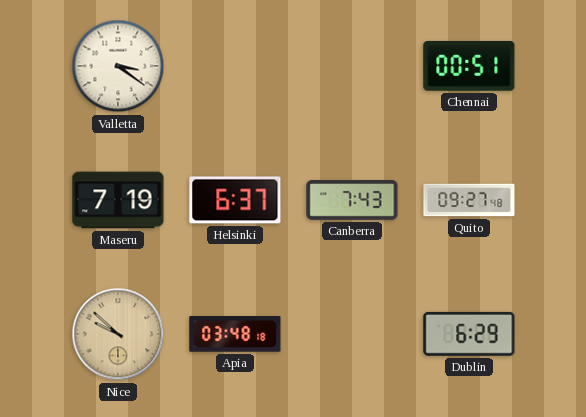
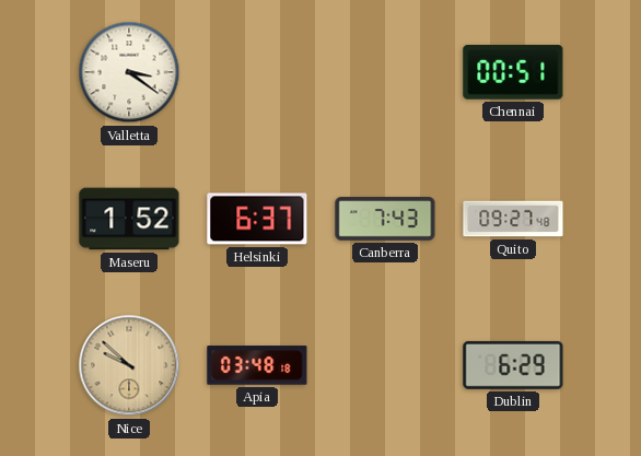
Maseru: 7:19 -> 1:52
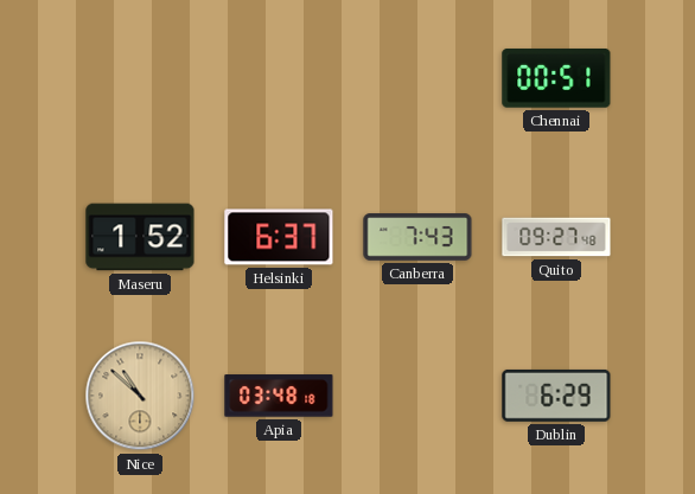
Valletta: 3:21 -> none
Nice: 9:52 -> 10:52
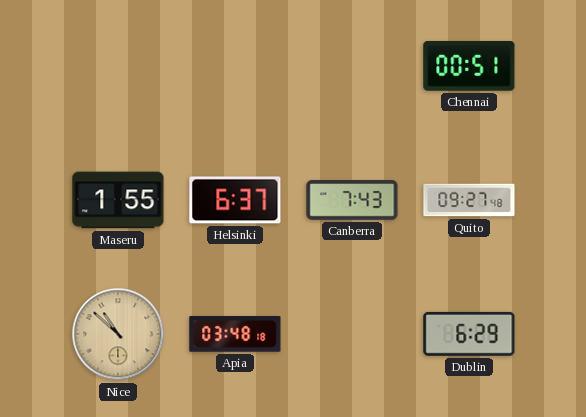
Maseru: 1:52 -> 1:55
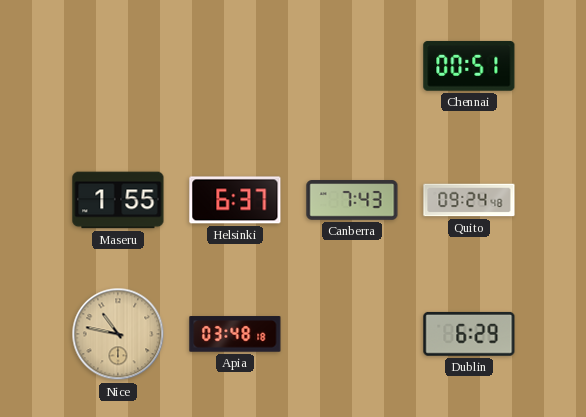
Quito: 09:27 -> 09:24
Nice: 10:52 -> 10:47
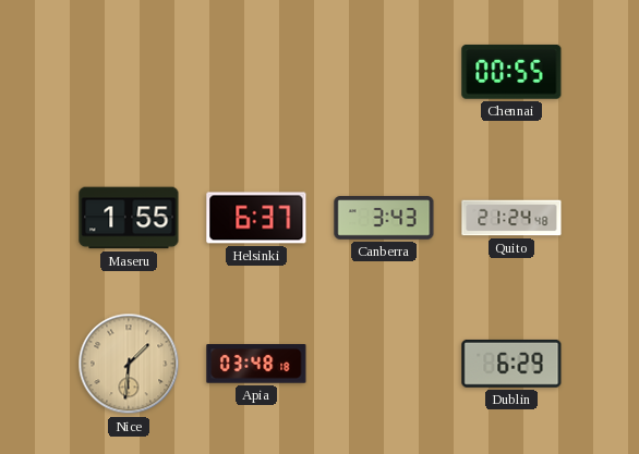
Chennai: 00:51 -> 00:55
Canberra: 7:43 -> 3:43
Quito: 09:24 -> 21:24
Nice: 10:47 -> 1:31
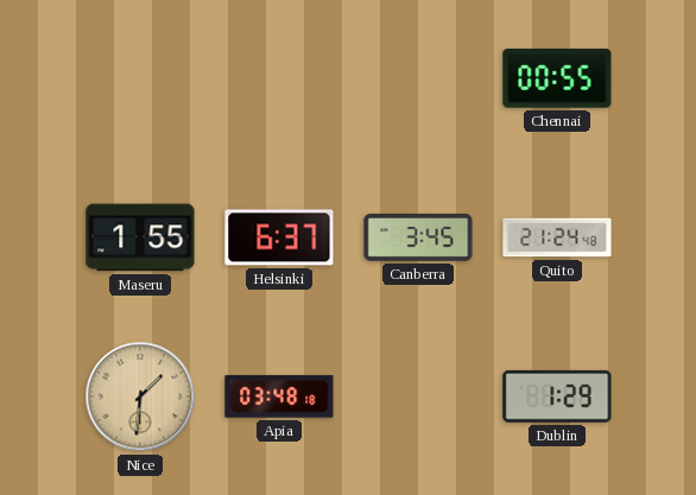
Canberra: 3:43 -> 3:45
Dublin: 6:29 -> 1:29
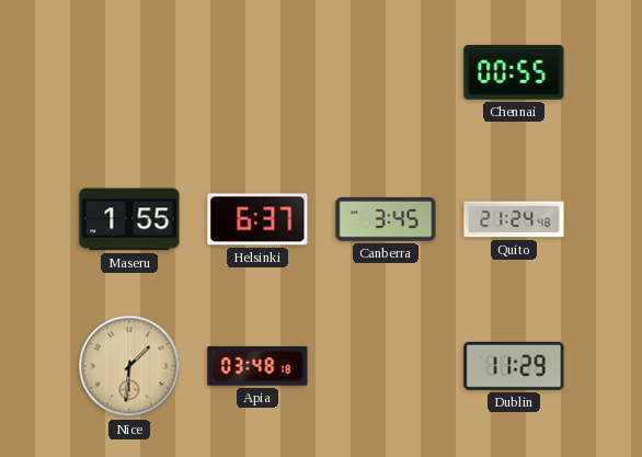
Dublin: 1:29 -> 11:29
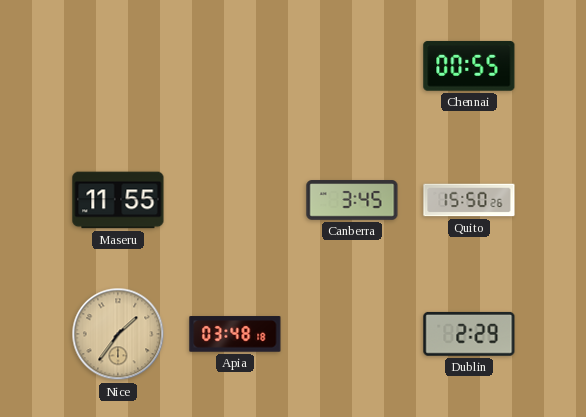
Maseru: 1:55 -> 11:55
Helsinki: 6:37 -> none
Quito: 21:24 -> 15:50
Nice: 1:31 -> 1:36
Dublin: 11:29 -> 2:29
